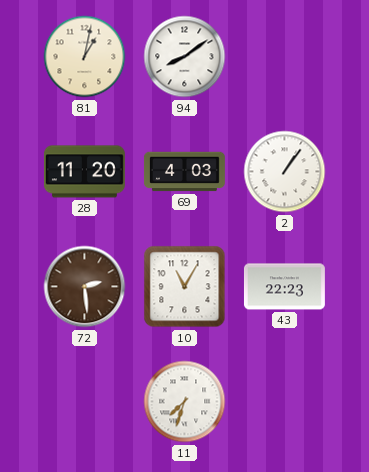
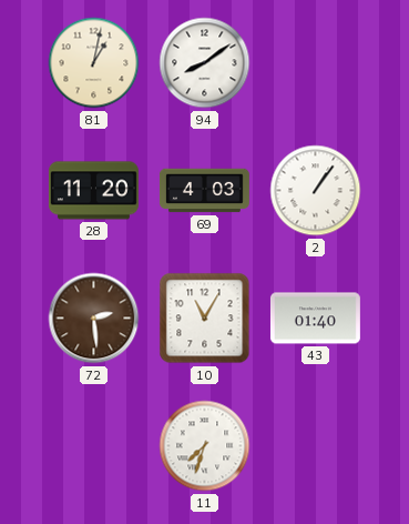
43: 22:23 -> 01:40
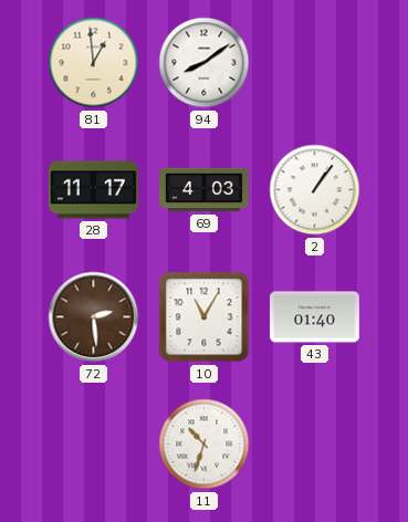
81: 1:02 -> 12:59
28: 11:20 -> 11:17
11: 7:33 -> 10:33
